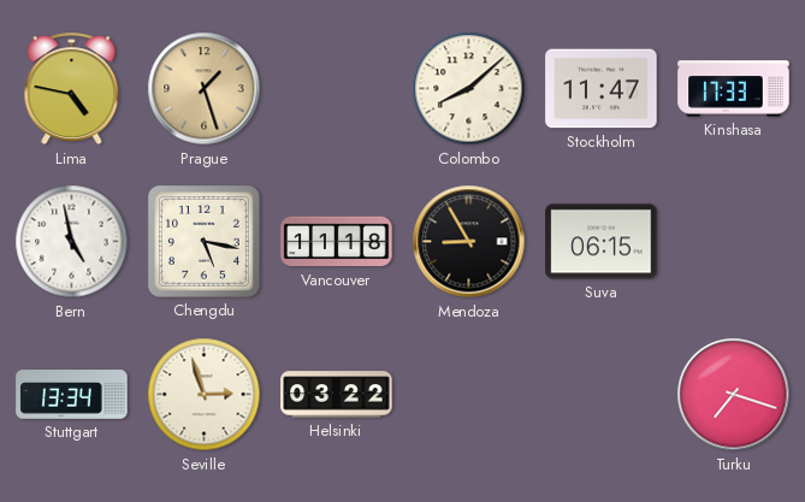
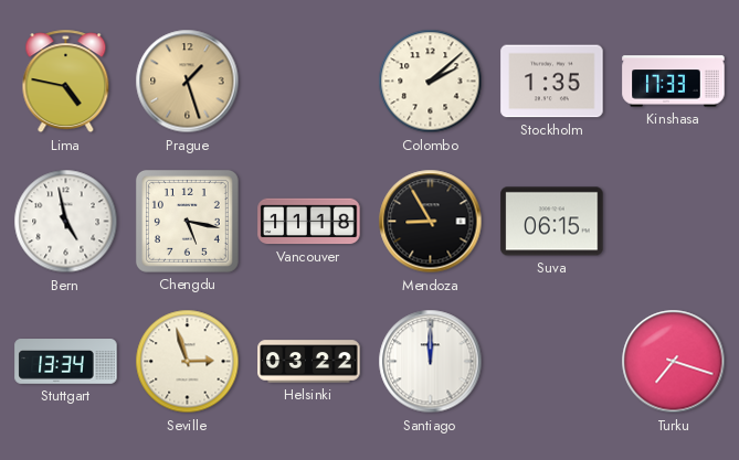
Colombo: 8:08 -> 2:08
Stockholm: 11:47 -> 1:35
Santiago: none -> 12:00
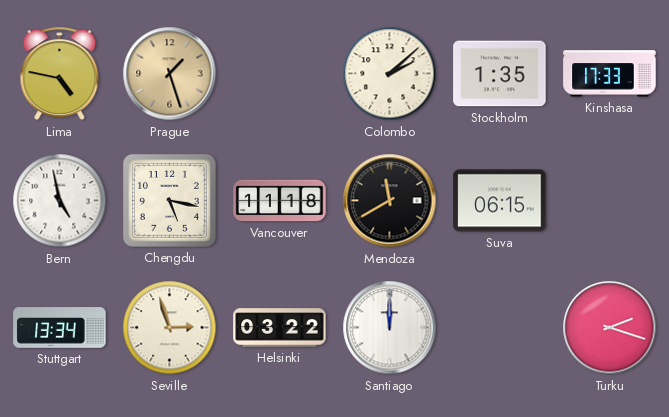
Mendoza: 8:55 -> 11:40
Turku: 7:18 -> 2:18
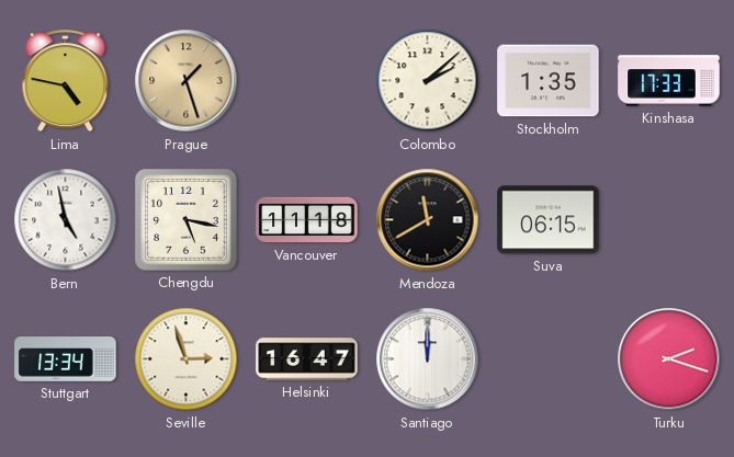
Helsinki: 03:22 -> 16:47
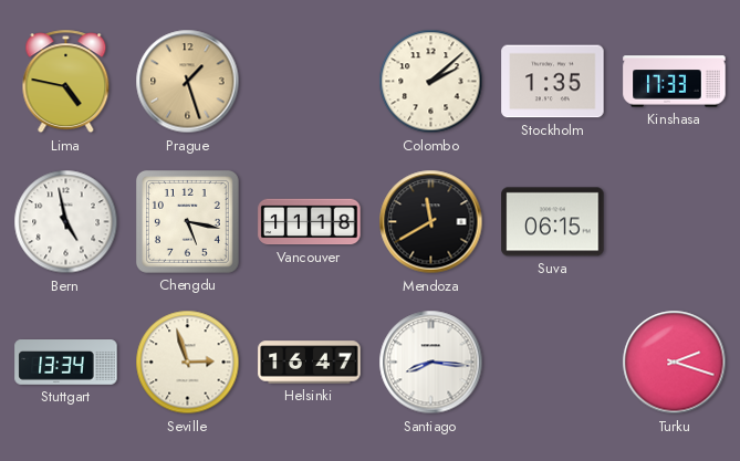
Santiago: 12:00 -> 8:16
